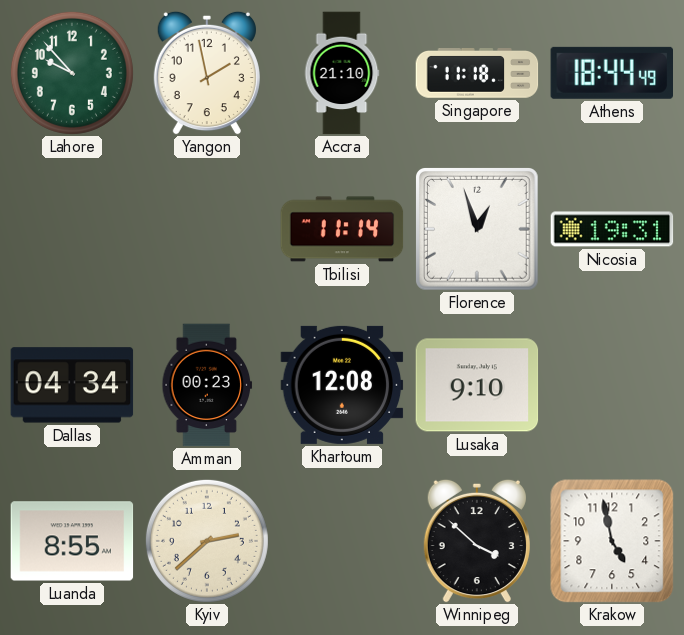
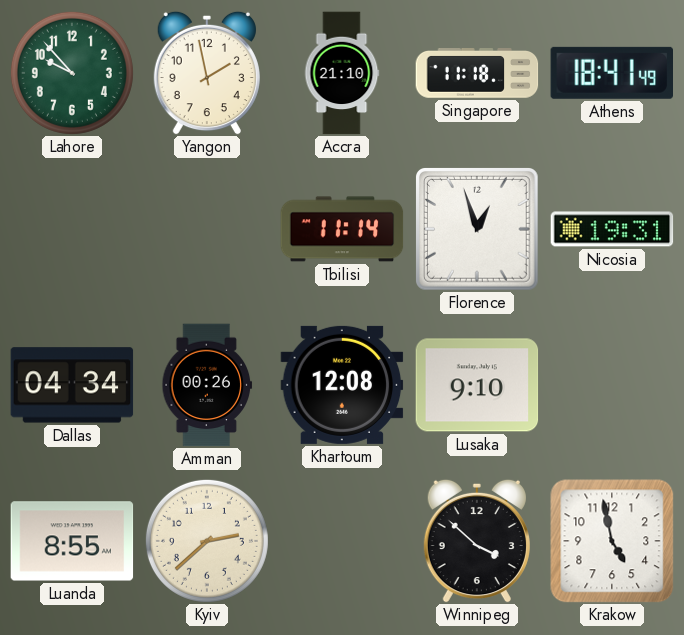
Athens: 18:44 -> 18:41
Amman: 00:23 -> 00:26
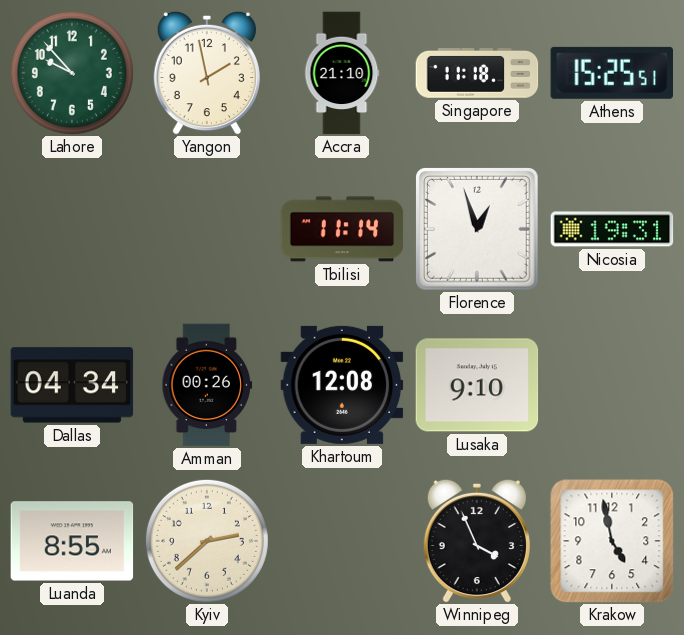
Athens: 18:41 -> 15:25
Winnipeg: 3:52 -> 3:56
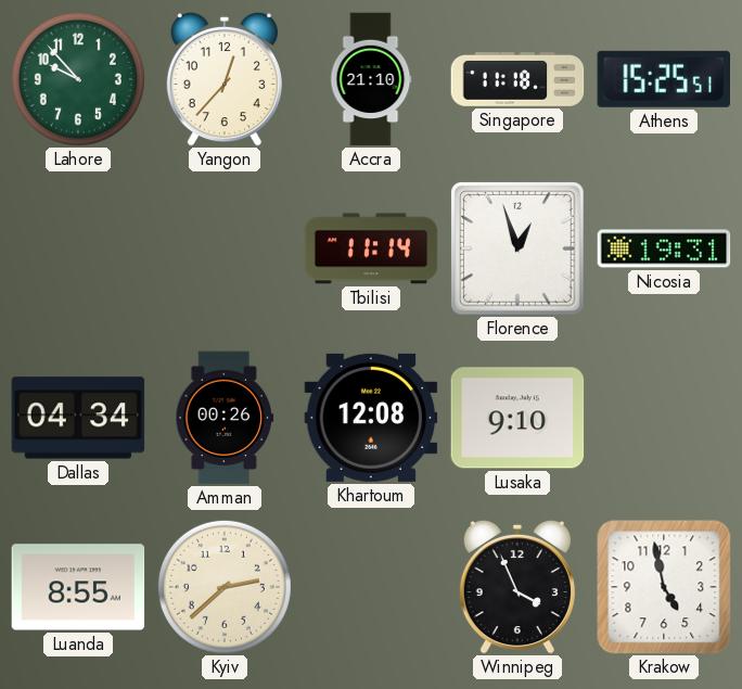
Yangon: 1:58 -> 12:37
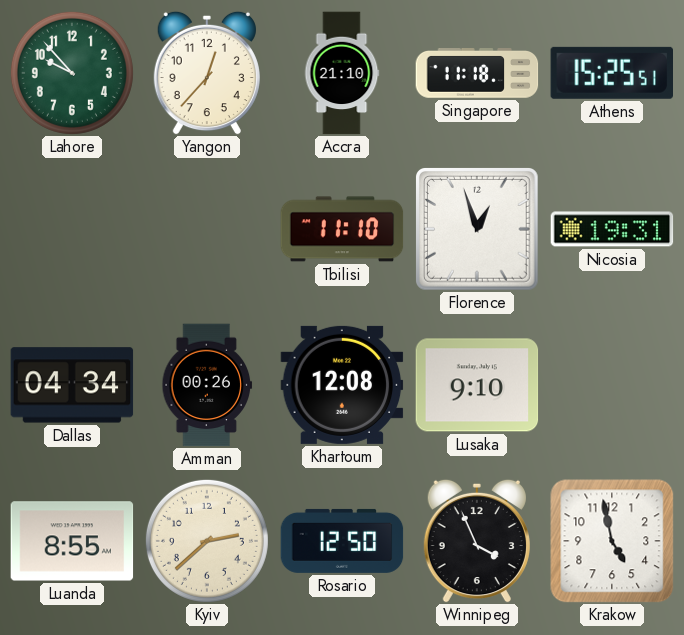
Tbilisi: 11:14 -> 11:10
Rosario: none -> 12:50
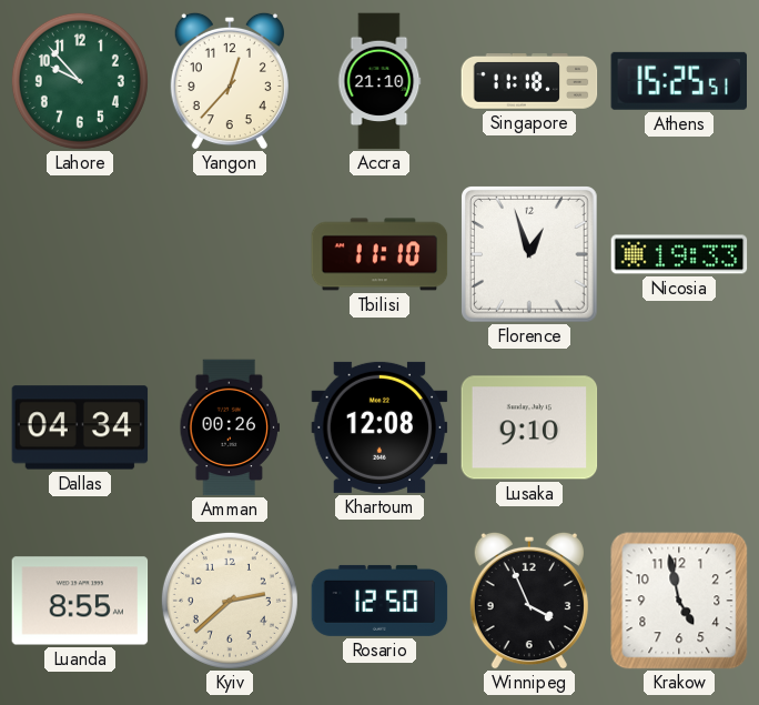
Nicosia: 19:31 -> 19:33
